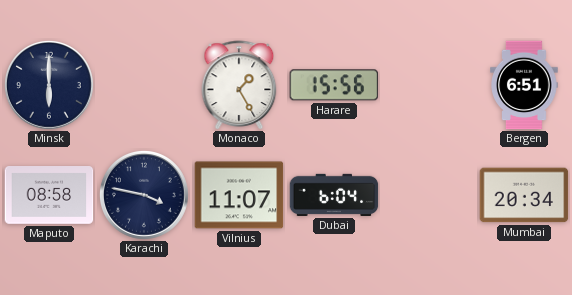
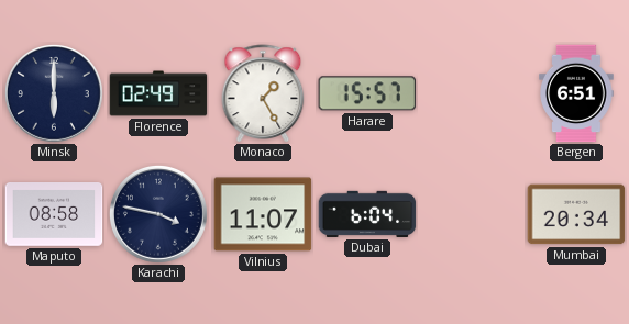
Florence: none -> 02:49
Harare: 15:56 -> 15:57
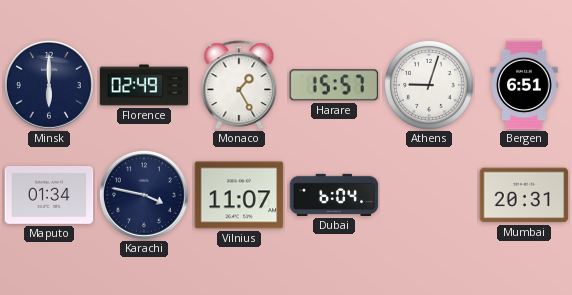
Athens: none -> 9:03
Maputo: 08:58 -> 01:34
Mumbai: 20:34 -> 20:31
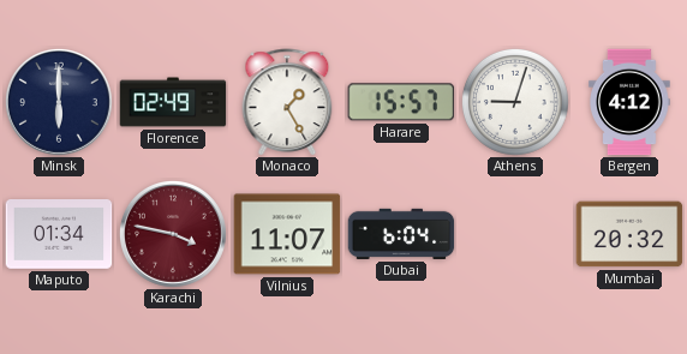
Bergen: 6:51 -> 4:12
Karachi dial: navy -> burgundy
Mumbai: 20:31 -> 20:32
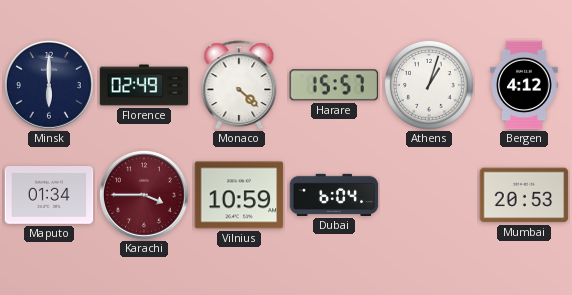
Monaco: 1:25 -> 4:22
Athens: 9:03 -> 1:03
Karachi: 3:47 -> 3:45
Vilnius: 11:07 -> 10:59
Mumbai: 20:32 -> 20:53
